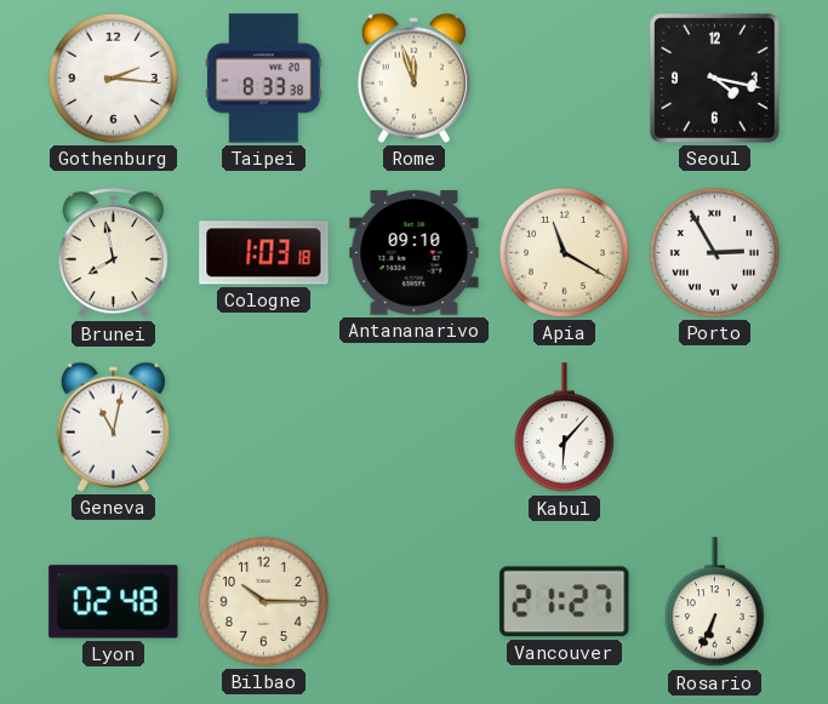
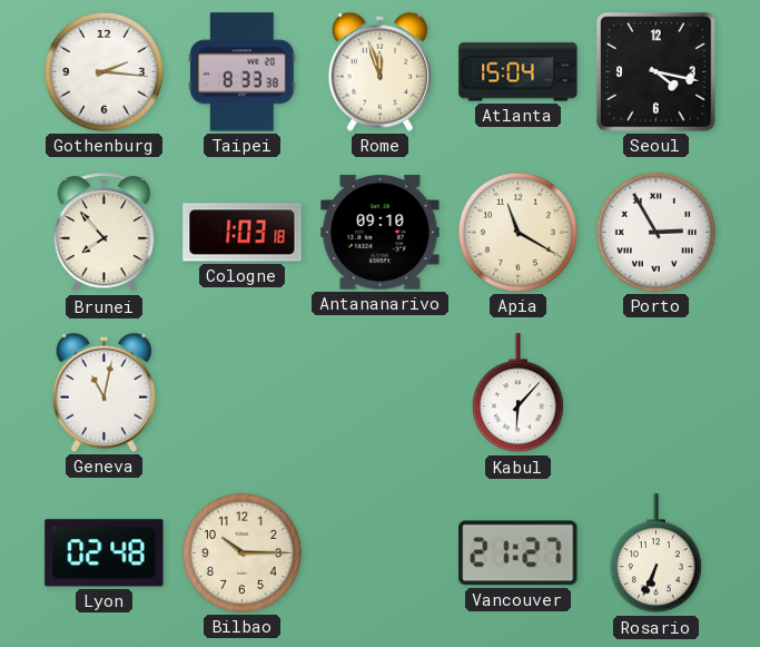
Atlanta: none -> 15:04
Brunei: 7:58 -> 7:53
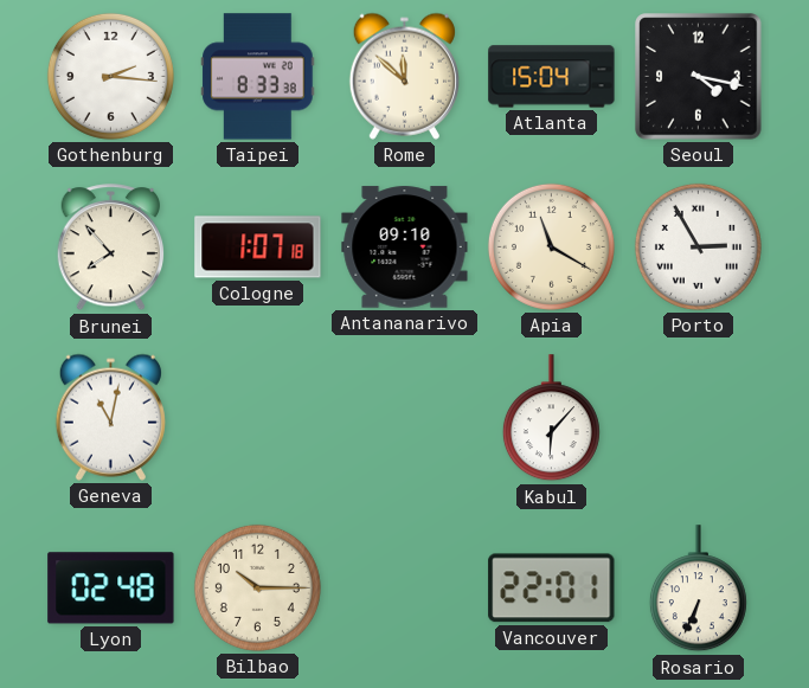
Rome: 11:57 -> 11:52
Cologne: 1:03 -> 1:07
Vancouver: 21:27 -> 22:01
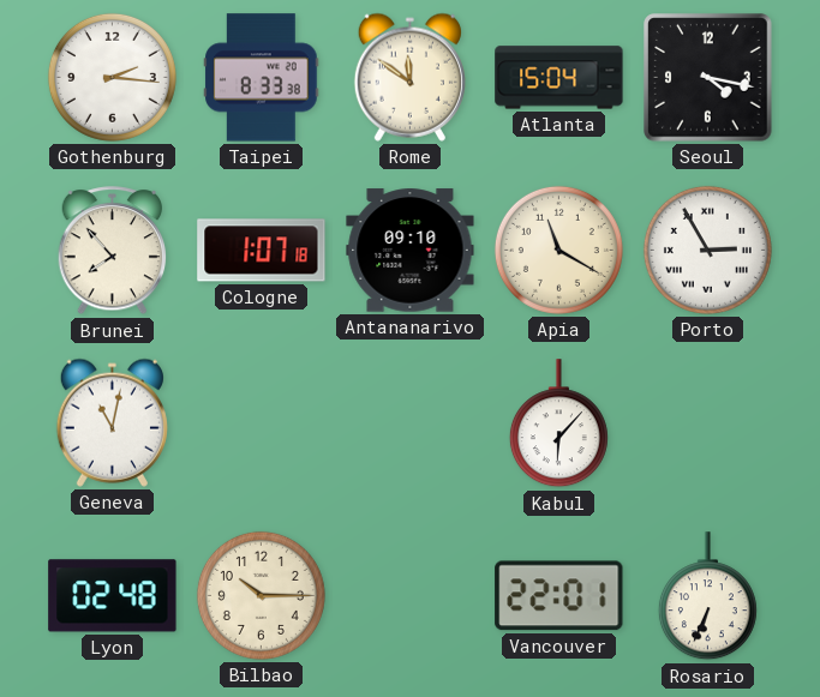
Rome: 11:52 -> 11:51
